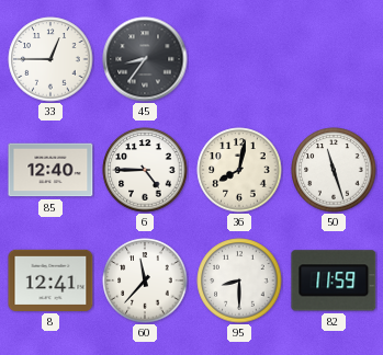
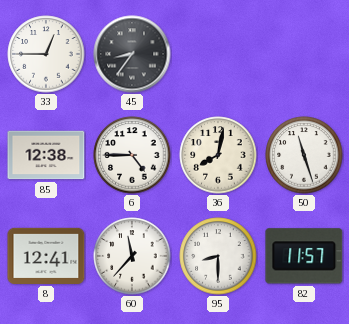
85: 12:40 -> 12:38
82: 11:59 -> 11:57
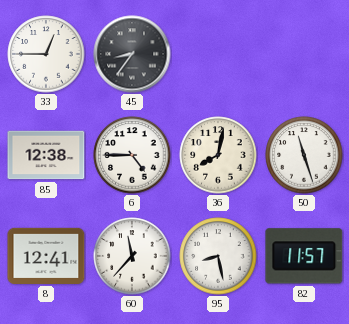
95: 8:30 -> 8:28
